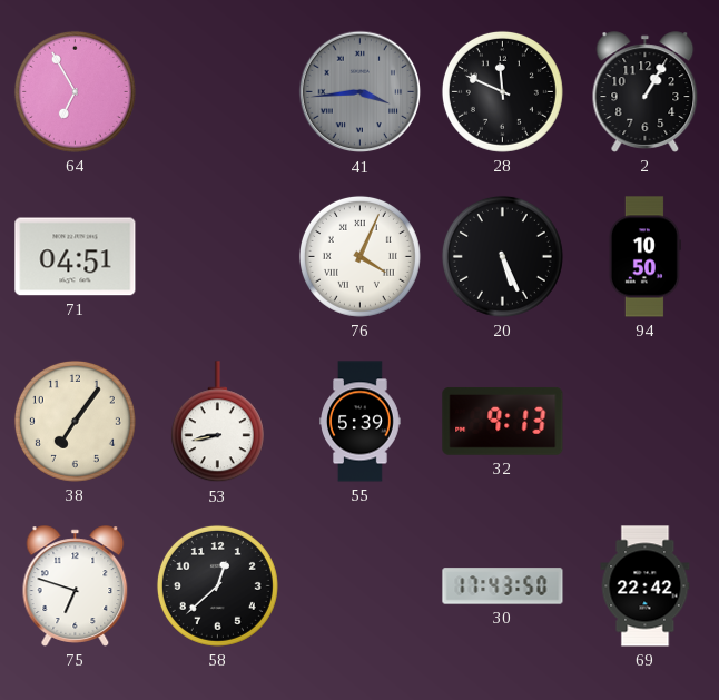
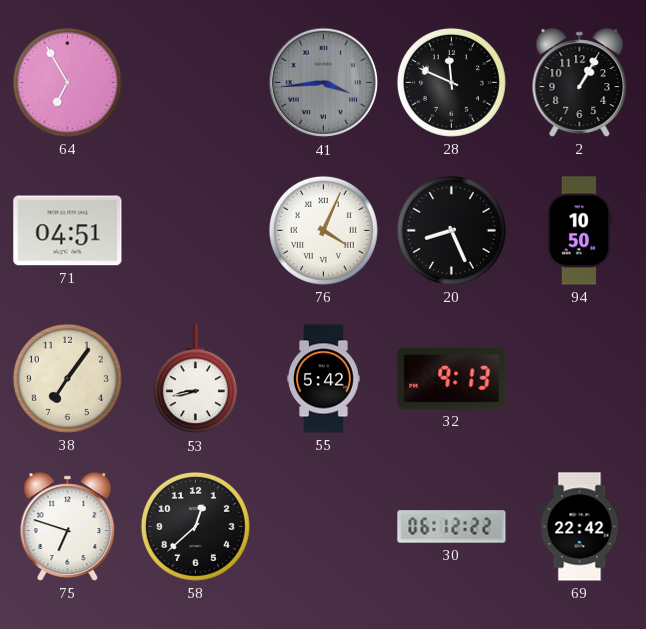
20: 5:26 -> 8:26
55: 5:39 -> 5:42
30: 17:43 -> 06:12
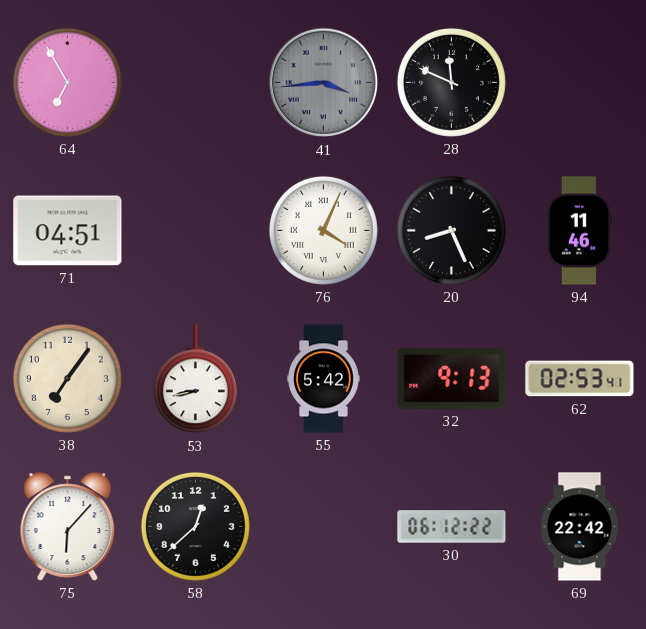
2: 1:05 -> none
94: 10:50 -> 11:46
62: none -> 02:53
75: 6:48 -> 6:07
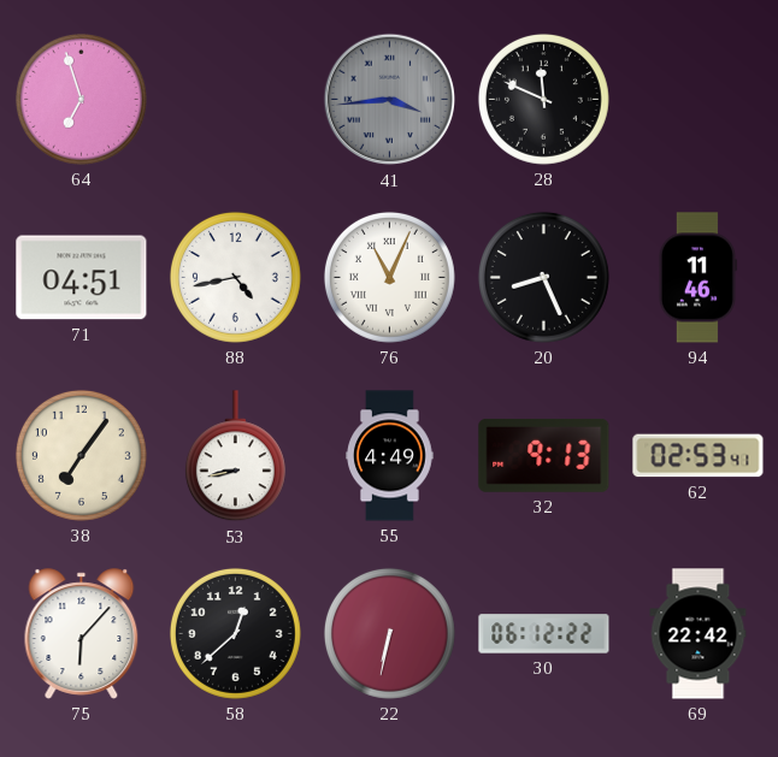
64: 6:55 -> 6:57
88: none -> 4:43
76: 4:04 -> 11:04
55: 5:42 -> 4:49
22: none -> 6:32
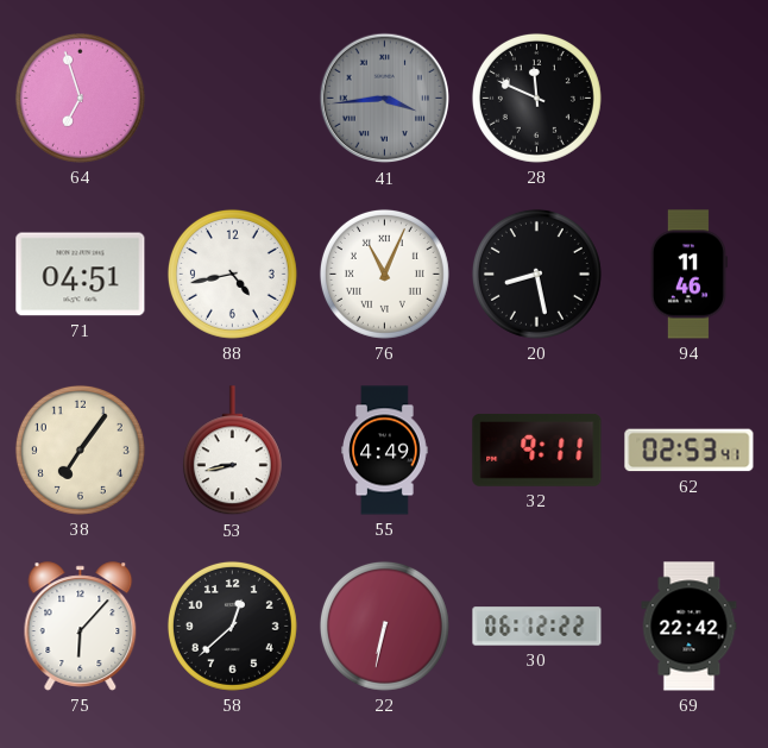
20: 8:26 -> 8:28
32: 9:13 -> 9:11
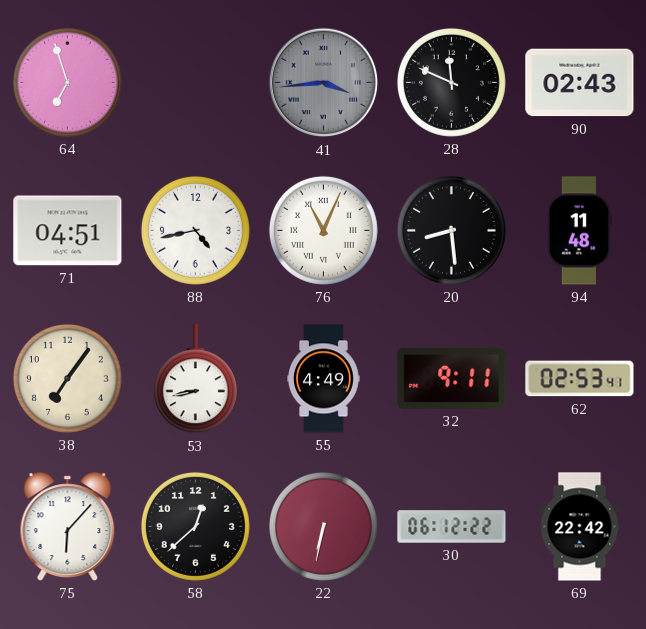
90: none -> 02:43
20: 8:28 -> 8:29
94: 11:46 -> 11:48
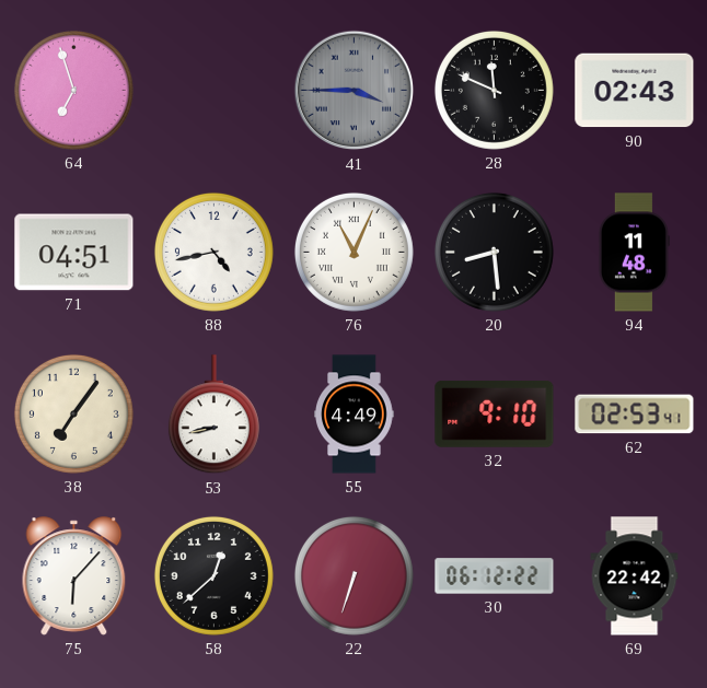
41: 3:44 -> 3:45
32: 9:11 -> 9:10
22: 6:32 -> 6:33
